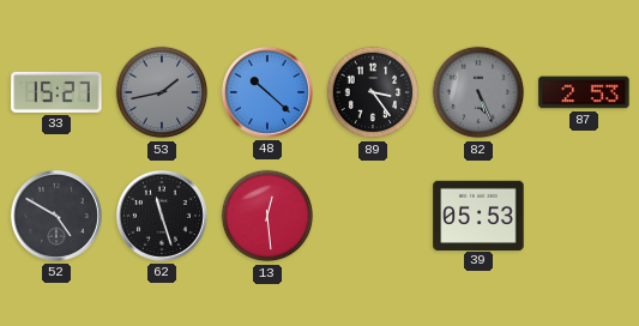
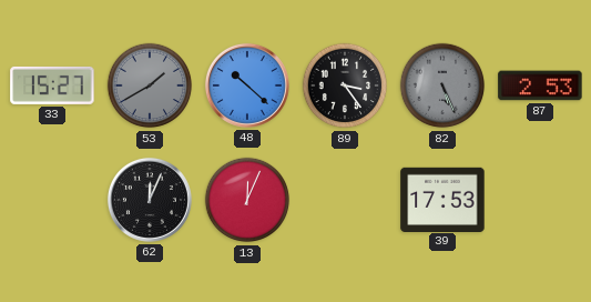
53: 1:43 -> 1:40
52: 4:50 -> none
62: 11:27 -> 12:04
13: 12:29 -> 12:04
39: 05:53 -> 17:53
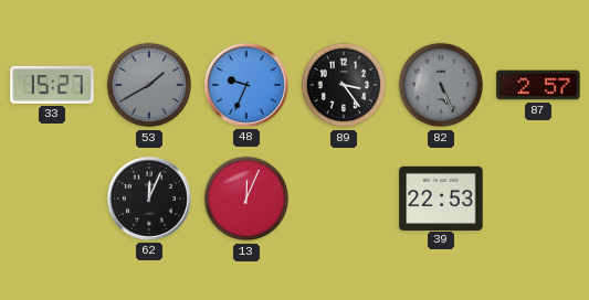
48: 10:22 -> 9:34
87: 2:53 -> 2:57
39: 17:53 -> 22:53
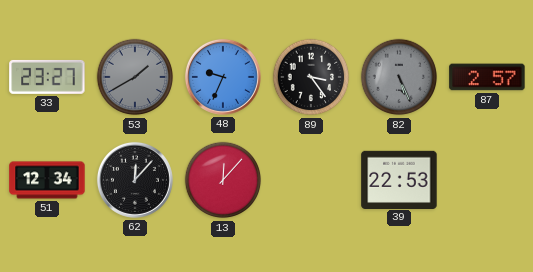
33: 15:27 -> 23:27
51: none -> 12:34
62: 12:04 -> 12:07
13: 12:04 -> 12:07
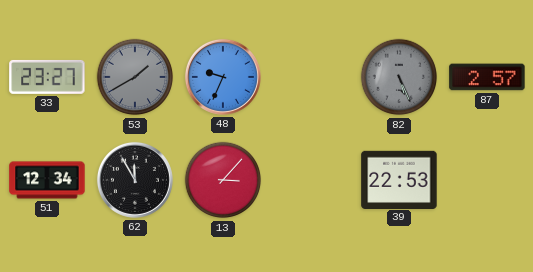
89: 3:24 -> none
62: 12:07 -> 11:55
13: 12:07 -> 3:07
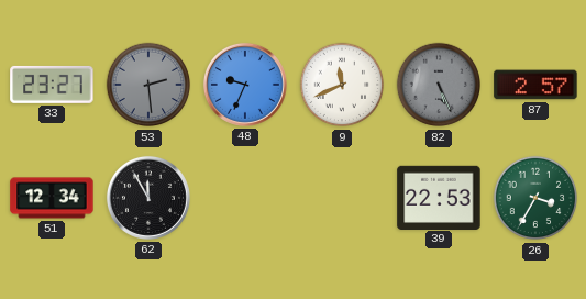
53: 1:40 -> 2:29
9: none -> 11:41
13: 3:07 -> none
26: none -> 3:35
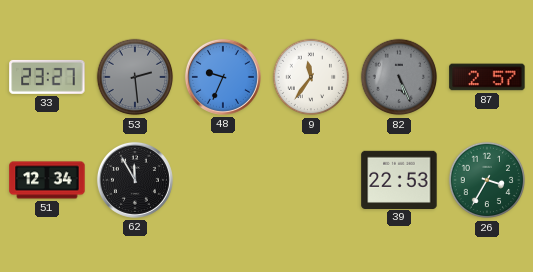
9: 11:41 -> 11:36
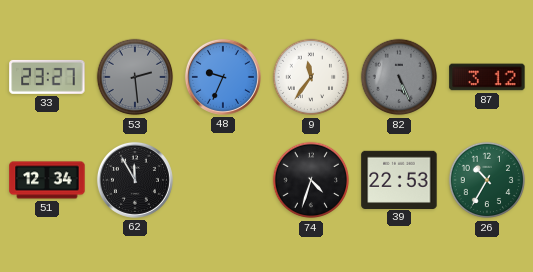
87: 2:57 -> 3:12
74: none -> 4:33
26: 3:35 -> 10:35
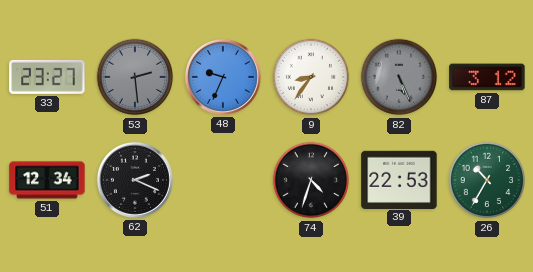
9: 11:36 -> 8:36
62: 11:55 -> 2:19
